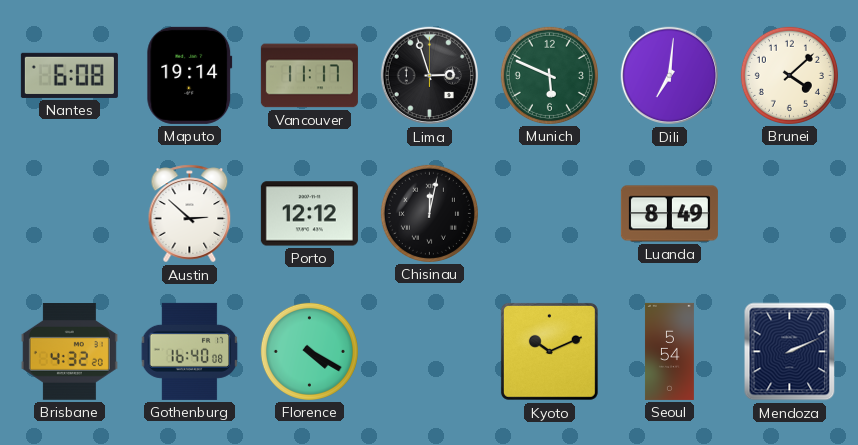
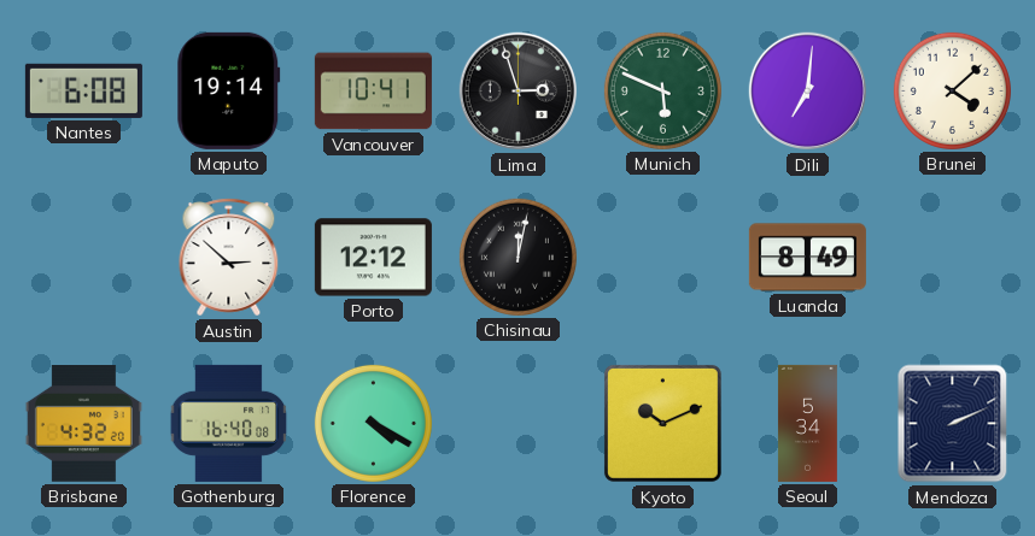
Vancouver: 11:17 -> 10:41
Seoul: 5:54 -> 5:34
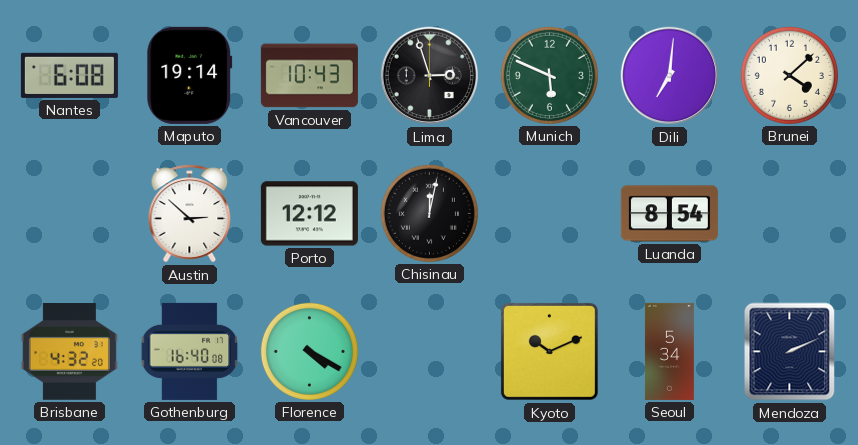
Vancouver: 10:41 -> 10:43
Luanda: 8:49 -> 8:54
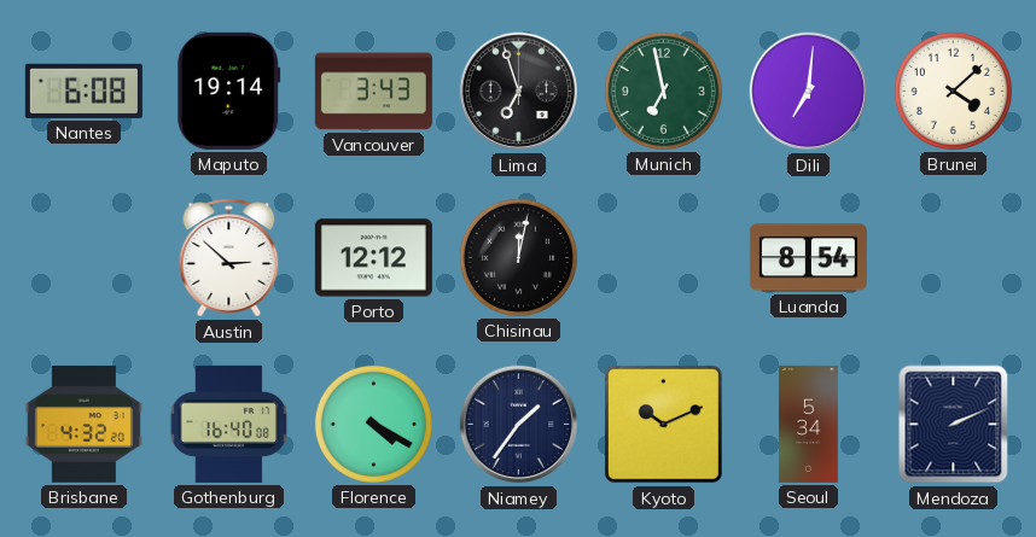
Vancouver: 10:43 -> 3:43
Lima: 2:57 -> 6:57
Munich: 5:49 -> 6:58
Niamey: none -> 1:36
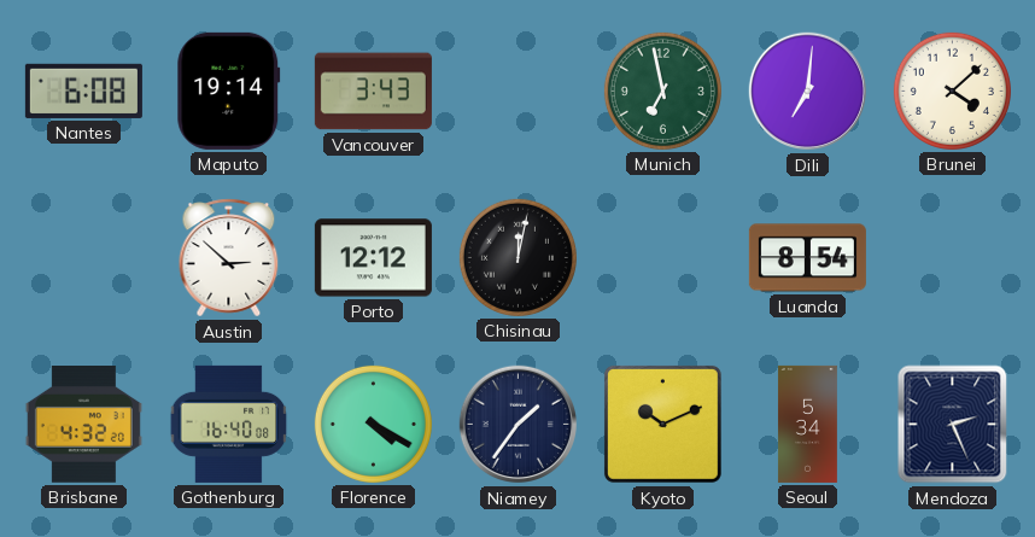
Lima: 6:57 -> none
Mendoza: 2:11 -> 2:26
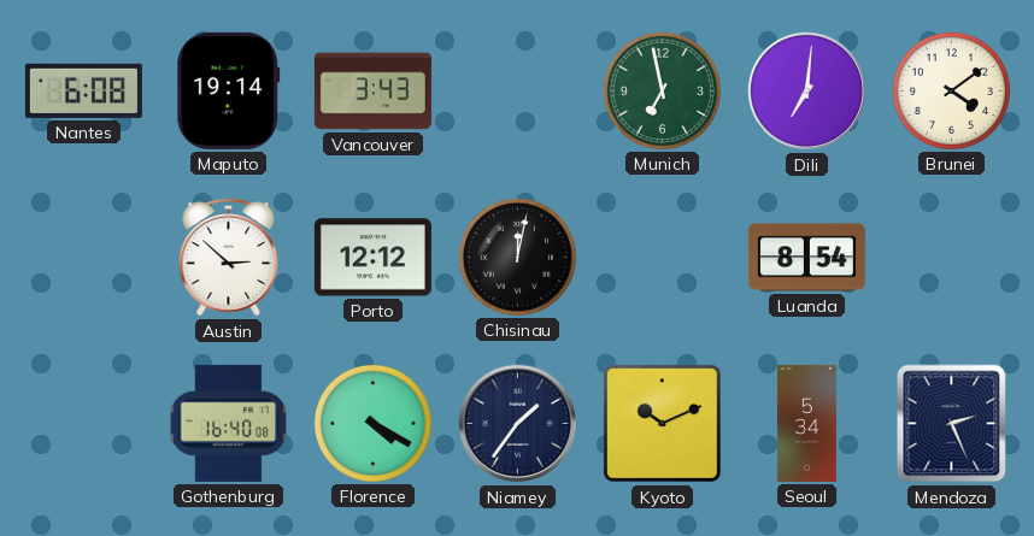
Brunei: 4:08 -> 4:09
Brisbane: 4:32 -> none
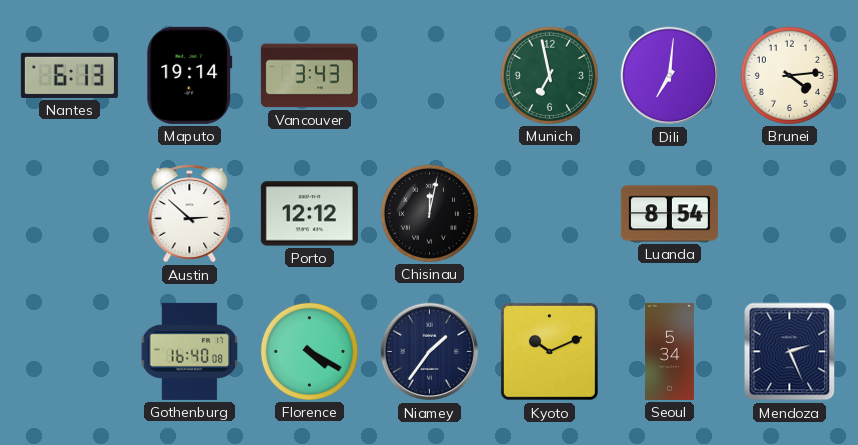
Nantes: 6:08 -> 6:13
Brunei: 4:09 -> 4:14
